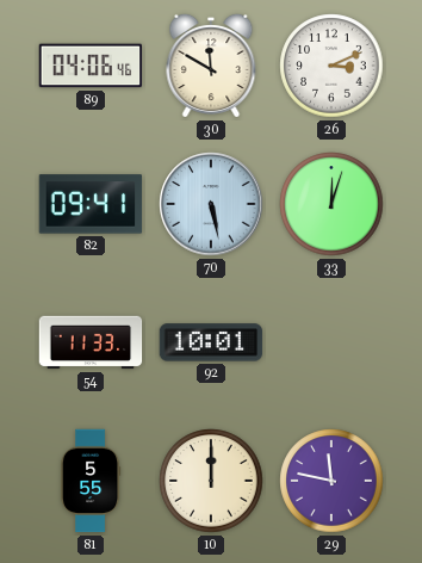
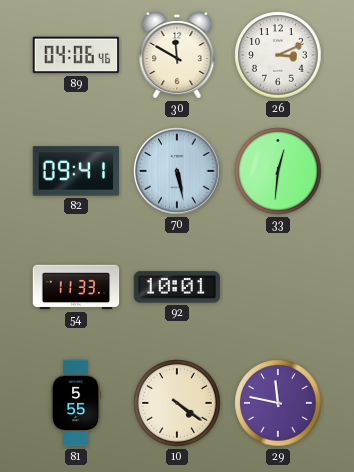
33: 12:03 -> 12:31
10: 12:00 -> 4:21
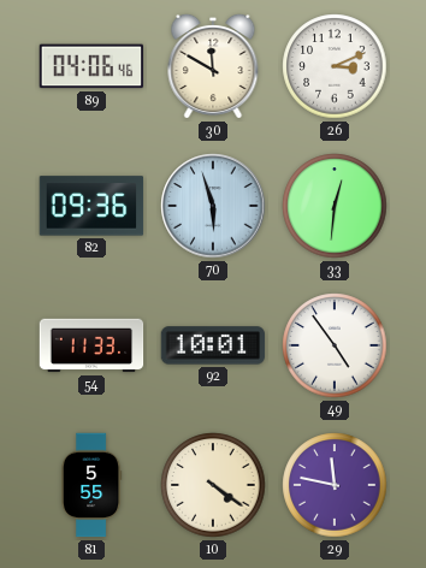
82: 09:41 -> 09:36
70: 5:28 -> 5:57
49: none -> 4:54
